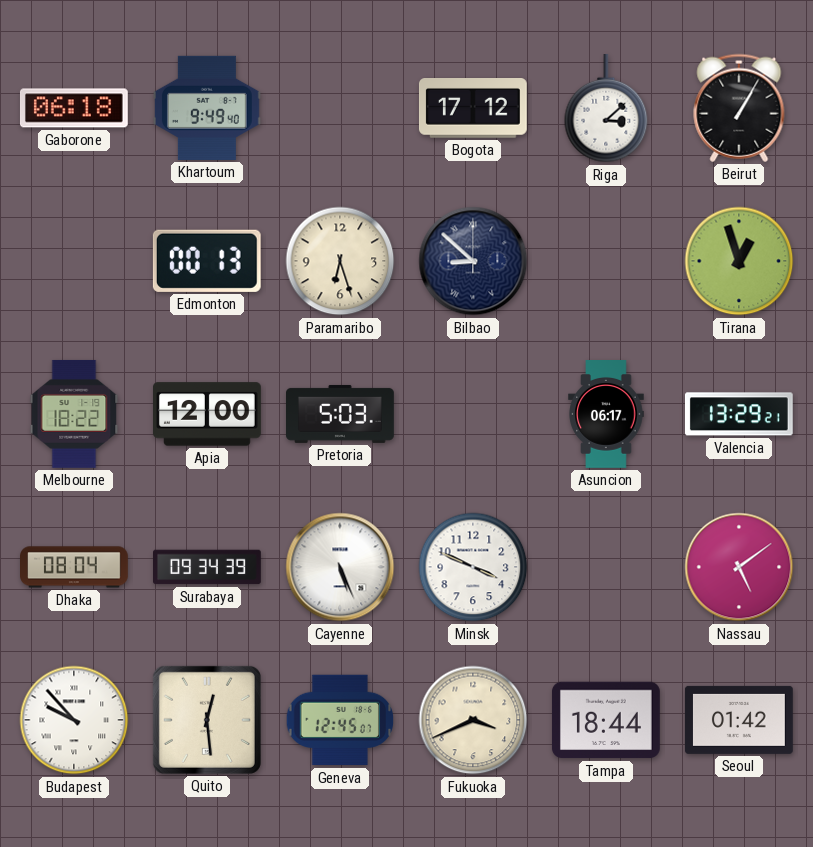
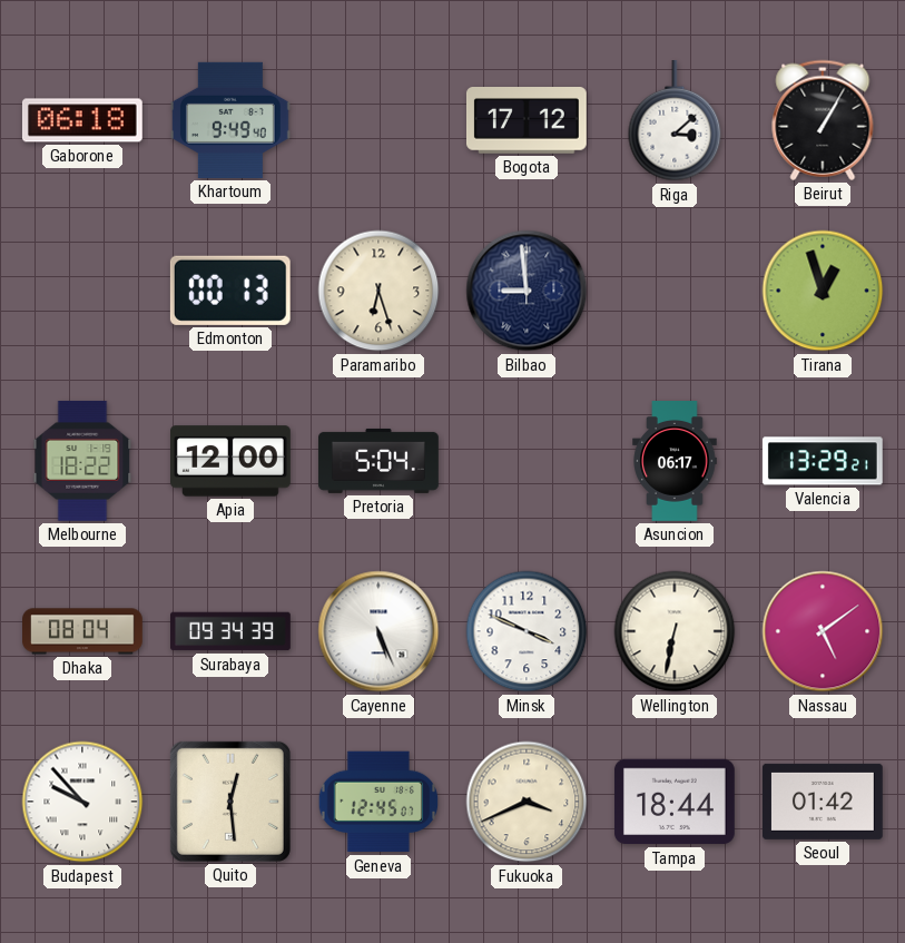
Bilbao: 8:52 -> 8:59
Pretoria: 5:03 -> 5:04
Wellington: none -> 6:32
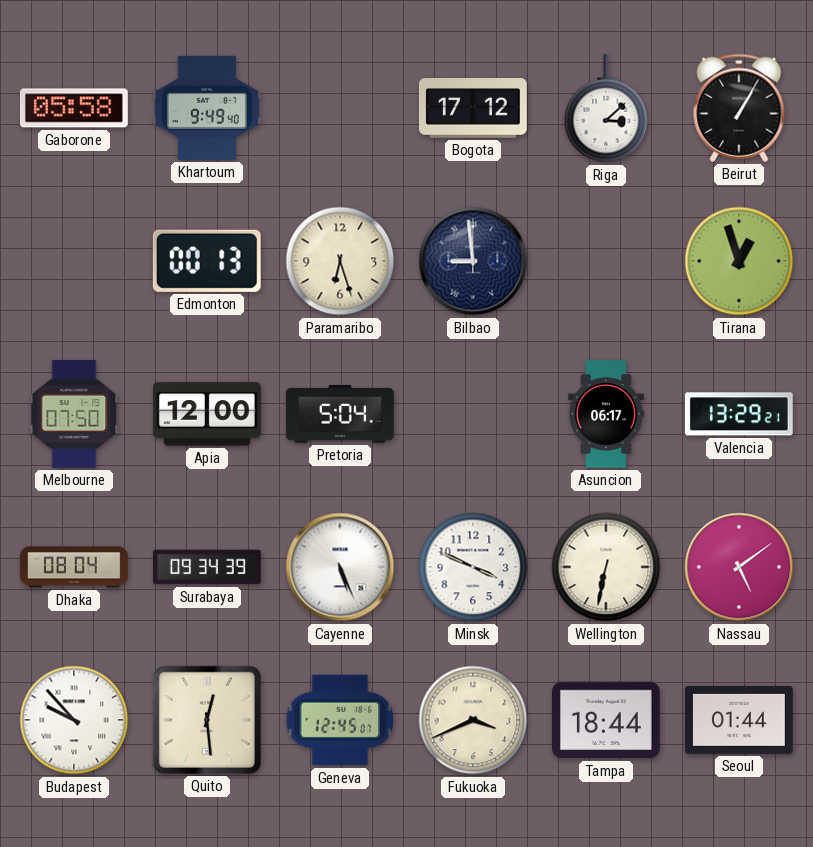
Gaborone: 06:18 -> 05:58
Melbourne: 18:22 -> 07:50
Seoul: 01:42 -> 01:44
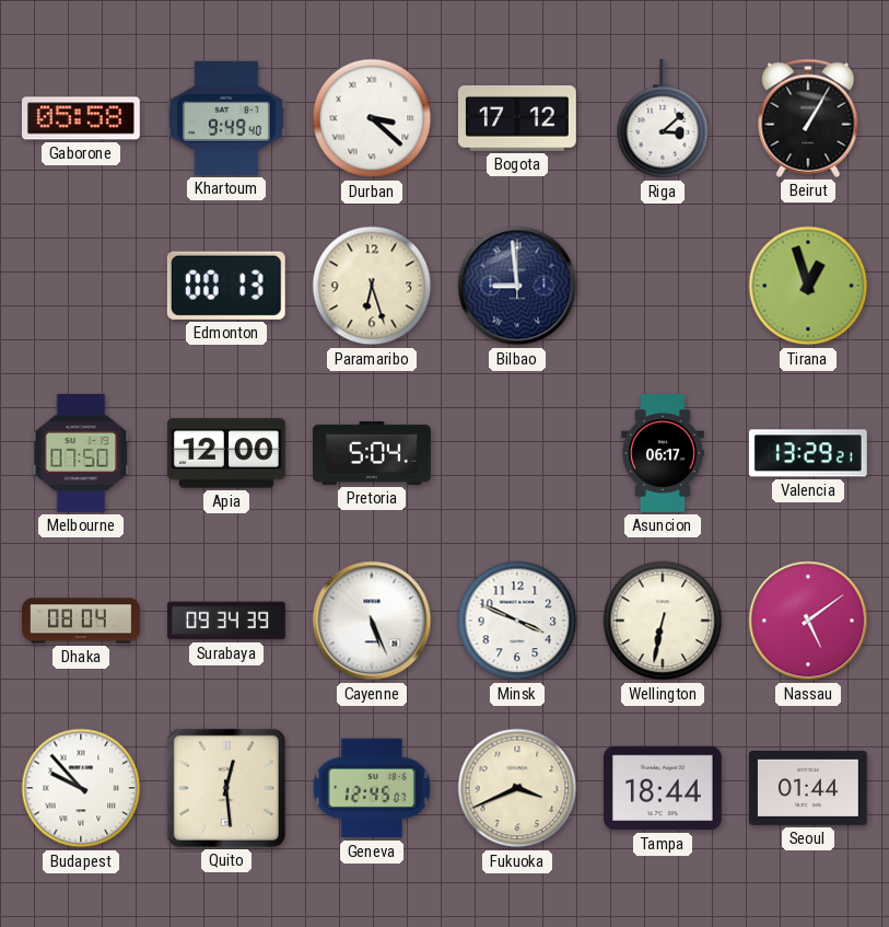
Durban: none -> 3:22
